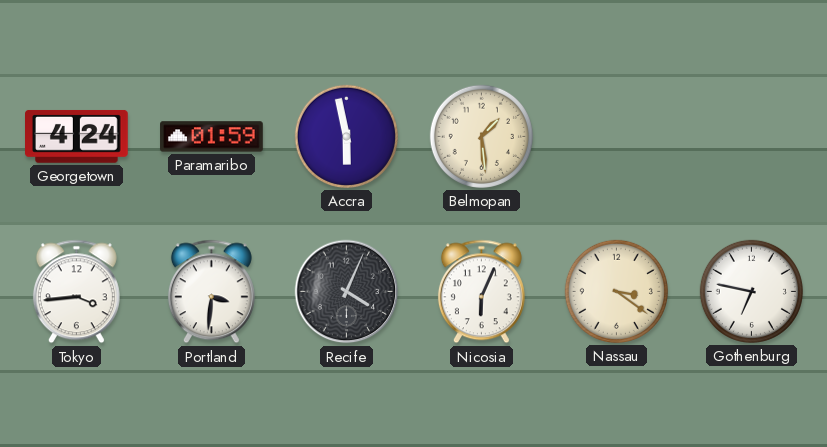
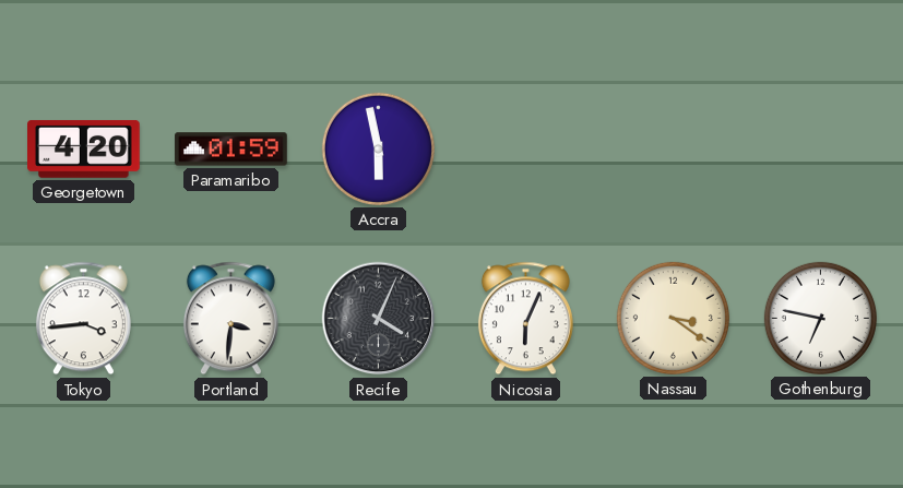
Georgetown: 4:24 -> 4:20
Belmopan: 1:29 -> none
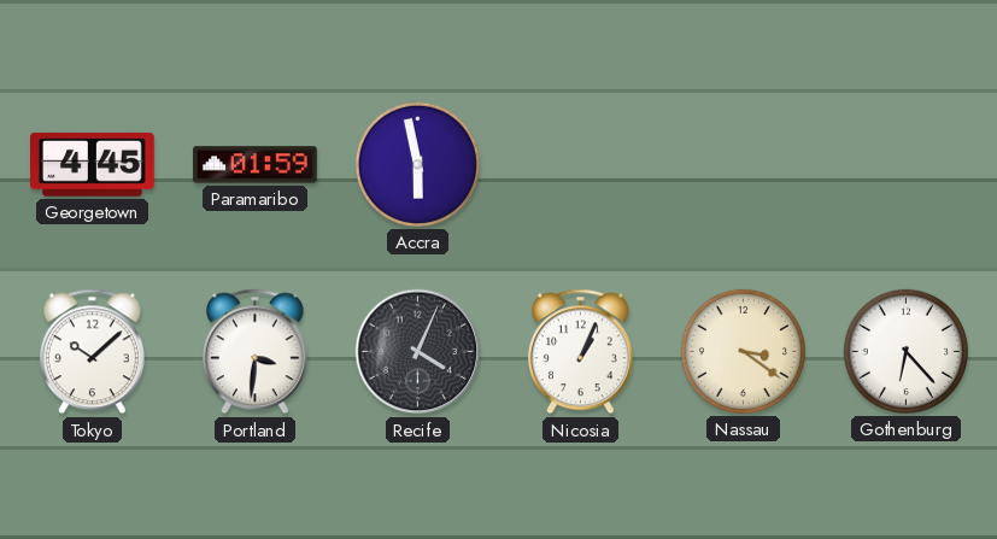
Georgetown: 4:20 -> 4:45
Tokyo: 3:44 -> 10:08
Nicosia: 6:04 -> 1:04
Gothenburg: 6:47 -> 6:23
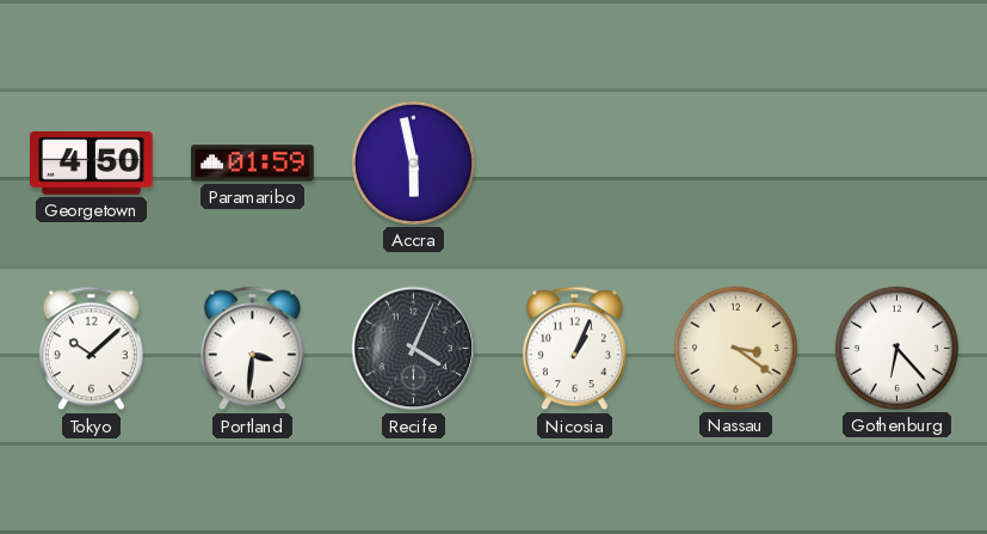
Georgetown: 4:45 -> 4:50
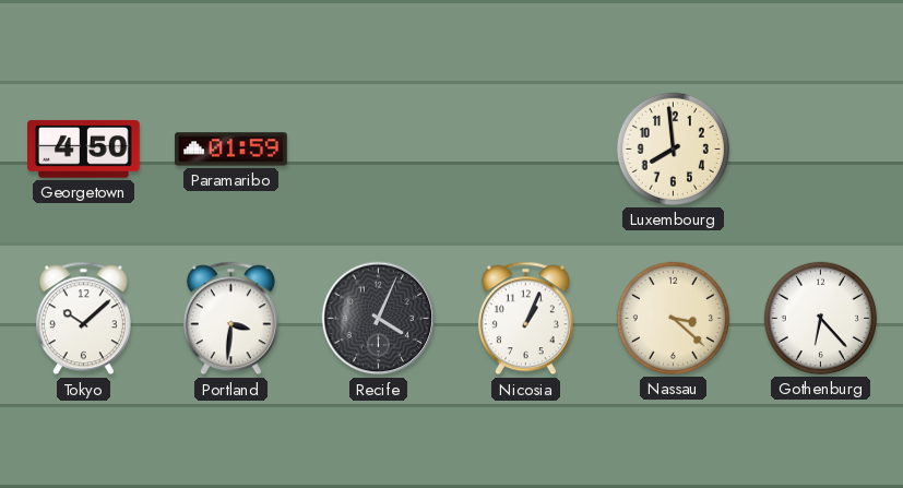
Accra: 5:58 -> none
Luxembourg: none -> 7:59
Nassau: 3:21 -> 3:22
